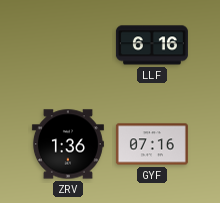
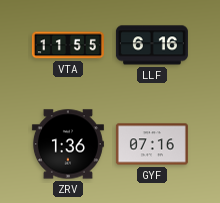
VTA: none -> 11:55
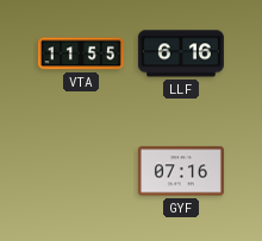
ZRV: 1:36 -> none
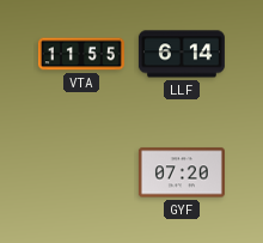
LLF: 6:16 -> 6:14
GYF: 07:16 -> 07:20
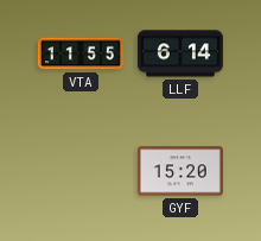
GYF: 07:20 -> 15:20
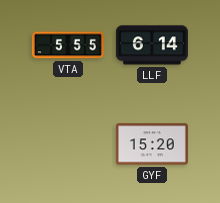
VTA: 11:55 -> 5:55
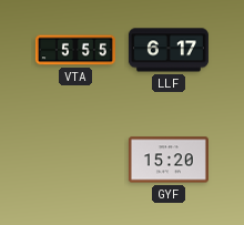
LLF: 6:14 -> 6:17
